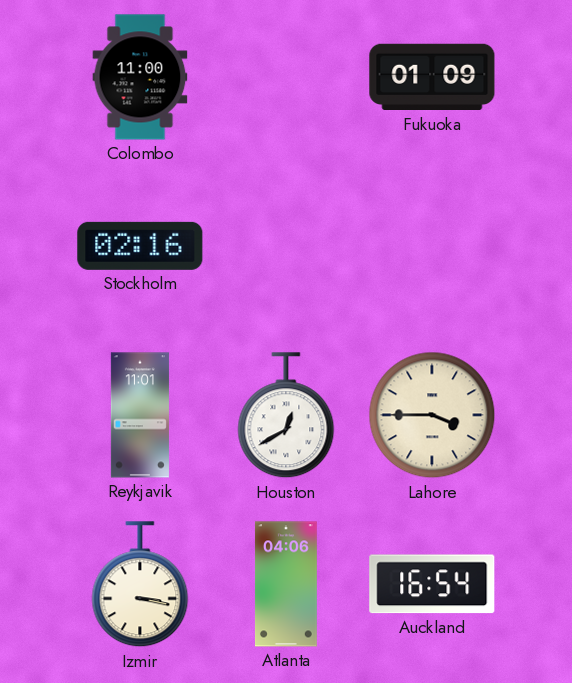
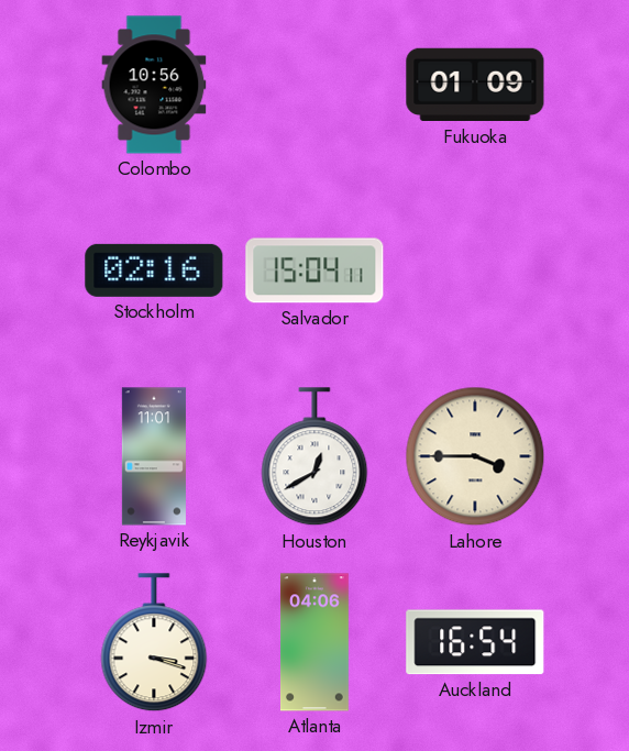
Colombo: 11:00 -> 10:56
Salvador: none -> 15:04
Izmir: 3:17 -> 3:18
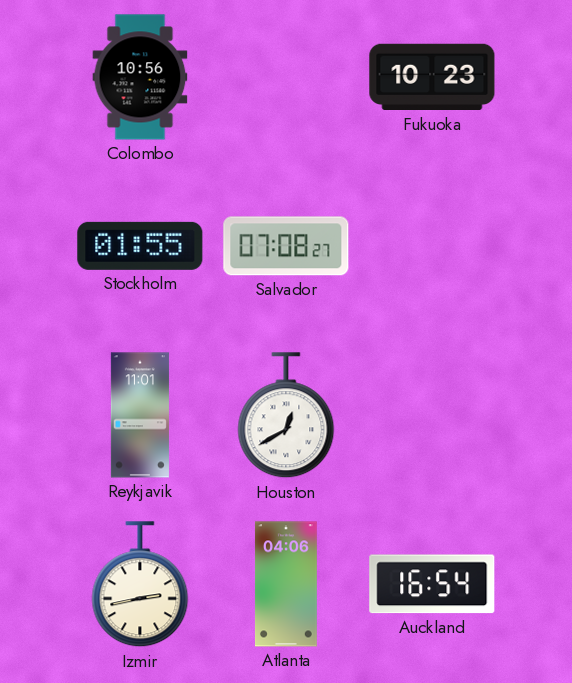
Fukuoka: 01:09 -> 10:23
Stockholm: 02:16 -> 01:55
Salvador: 15:04 -> 07:08
Lahore: 3:45 -> none
Izmir: 3:18 -> 2:43
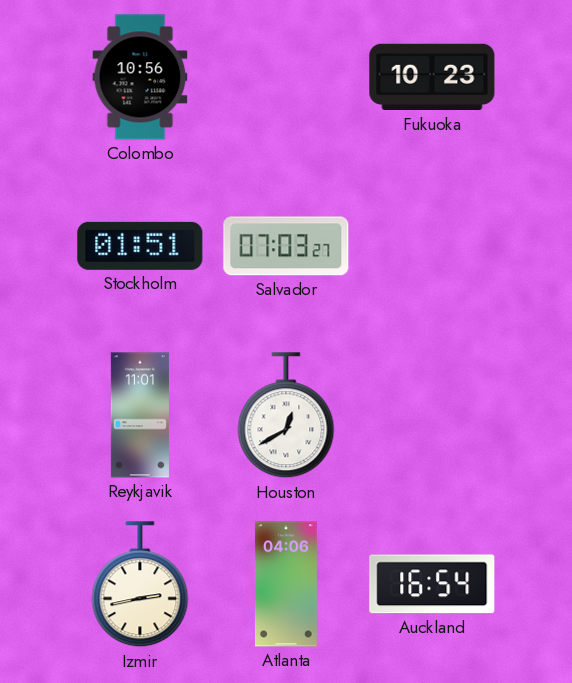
Stockholm: 01:55 -> 01:51
Salvador: 07:08 -> 07:03
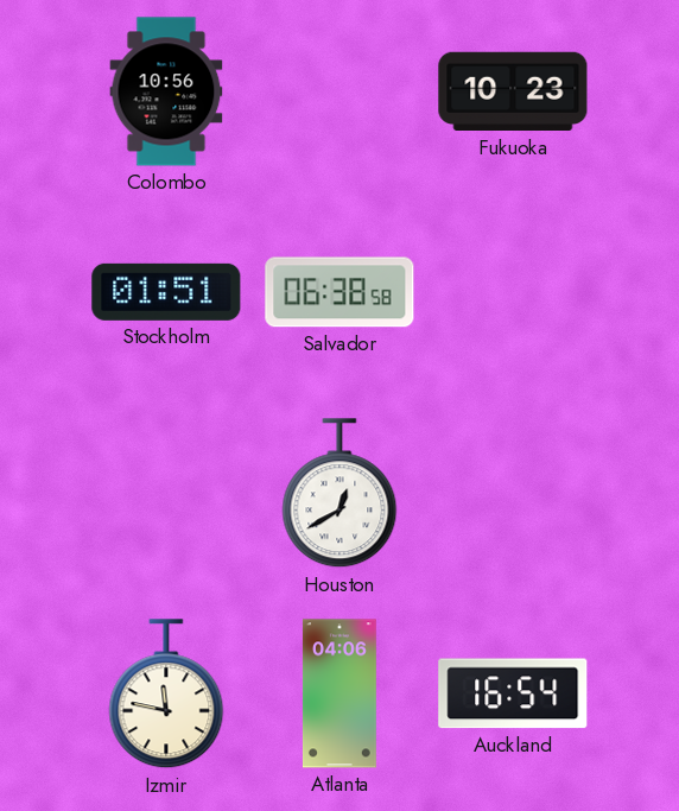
Salvador: 07:03 -> 06:38
Reykjavik: 11:01 -> none
Izmir: 2:43 -> 11:47
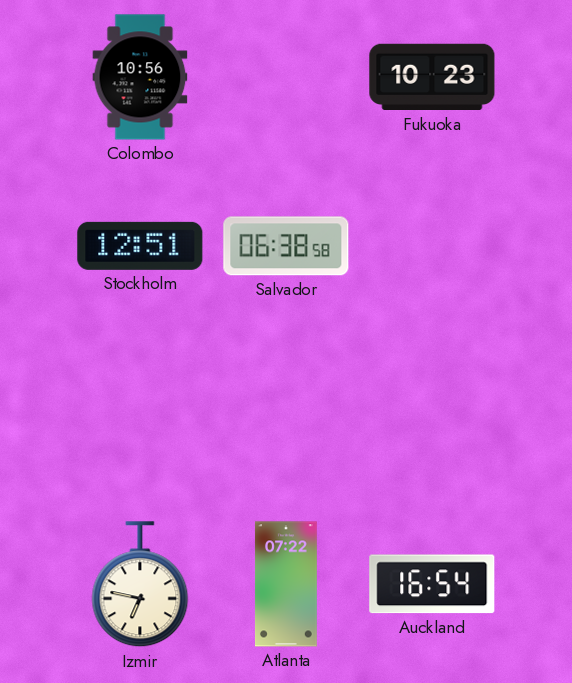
Stockholm: 01:51 -> 12:51
Houston: 12:40 -> none
Izmir: 11:47 -> 6:47
Atlanta: 04:06 -> 07:22
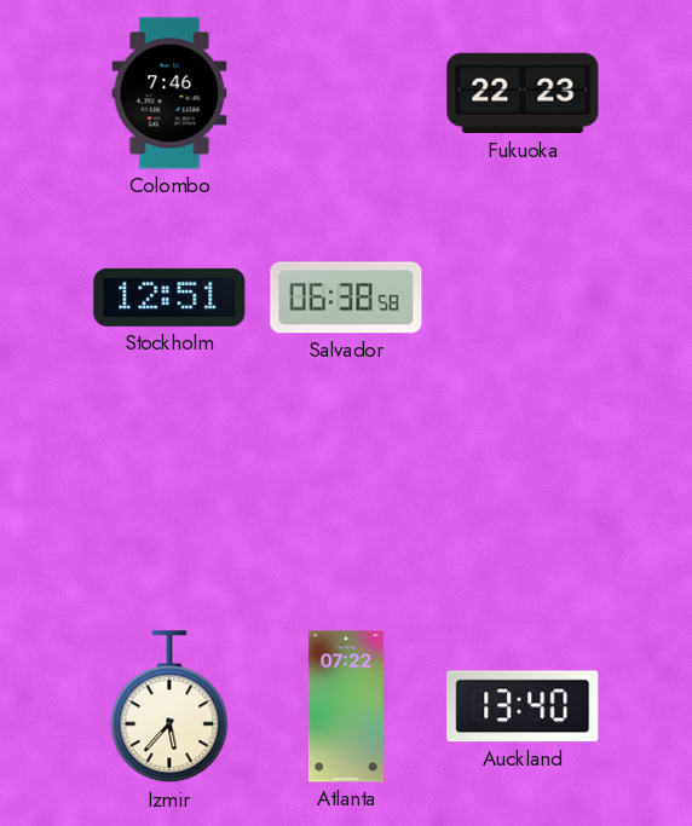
Colombo: 10:56 -> 7:46
Fukuoka: 10:23 -> 22:23
Izmir: 6:47 -> 5:37
Auckland: 16:54 -> 13:40
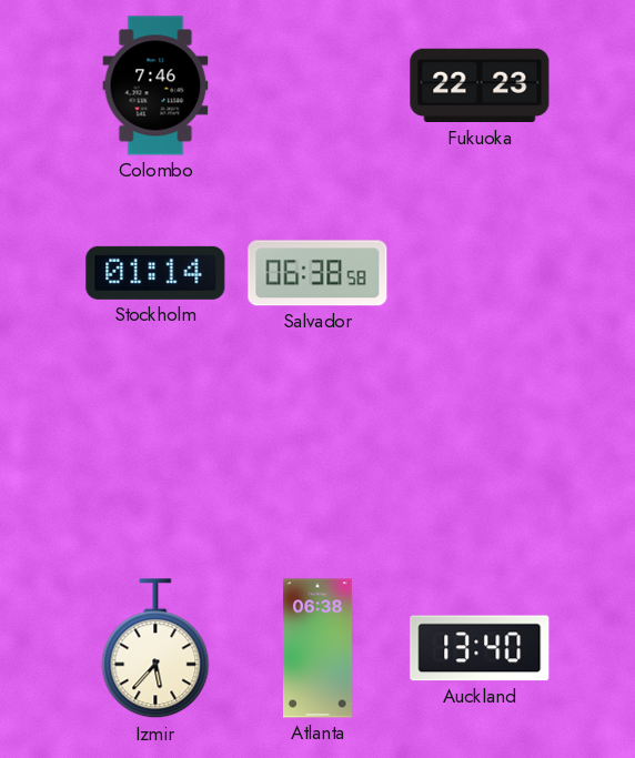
Stockholm: 12:51 -> 01:14
Atlanta: 07:22 -> 06:38
